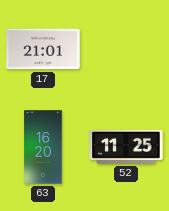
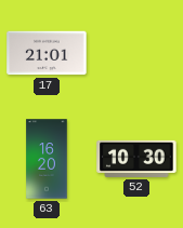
52: 11:25 -> 10:30
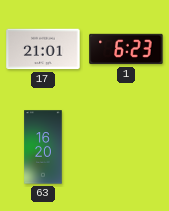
1: none -> 6:23
52: 10:30 -> none
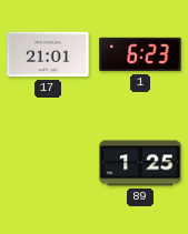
63: 16:20 -> none
89: none -> 1:25
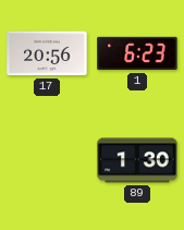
17: 21:01 -> 20:56
89: 1:25 -> 1:30
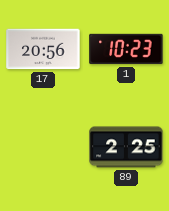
1: 6:23 -> 10:23
89: 1:30 -> 2:25
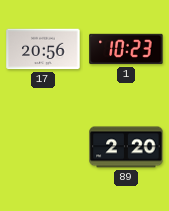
89: 2:25 -> 2:20
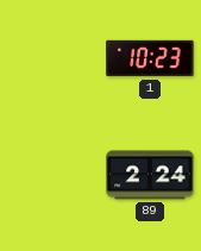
17: 20:56 -> none
89: 2:20 -> 2:24
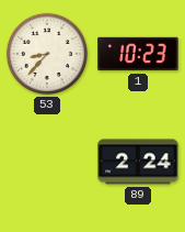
53: none -> 8:37
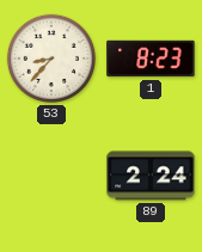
1: 10:23 -> 8:23
